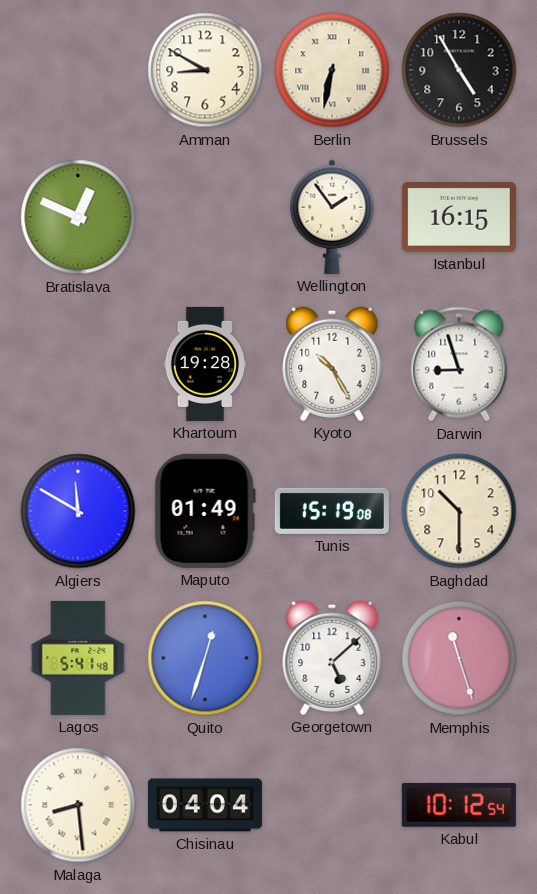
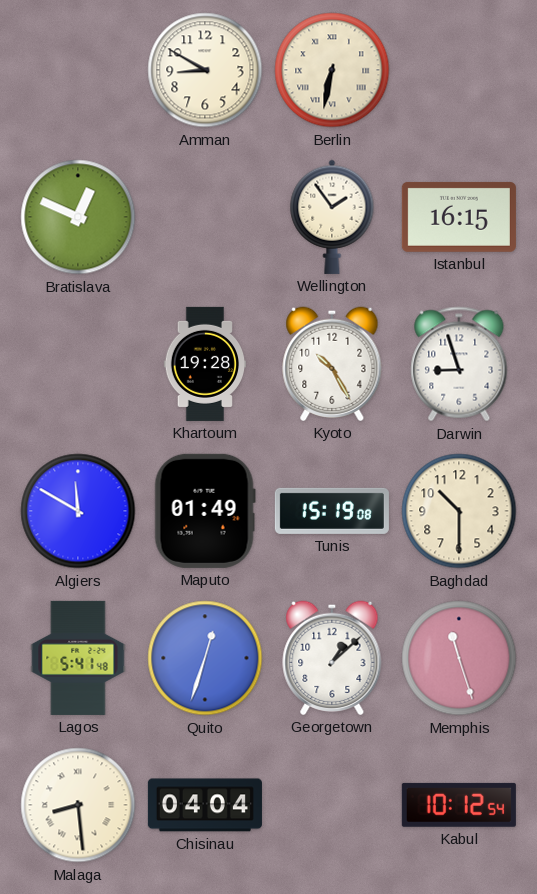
Brussels: 4:55 -> none
Georgetown: 5:08 -> 1:08
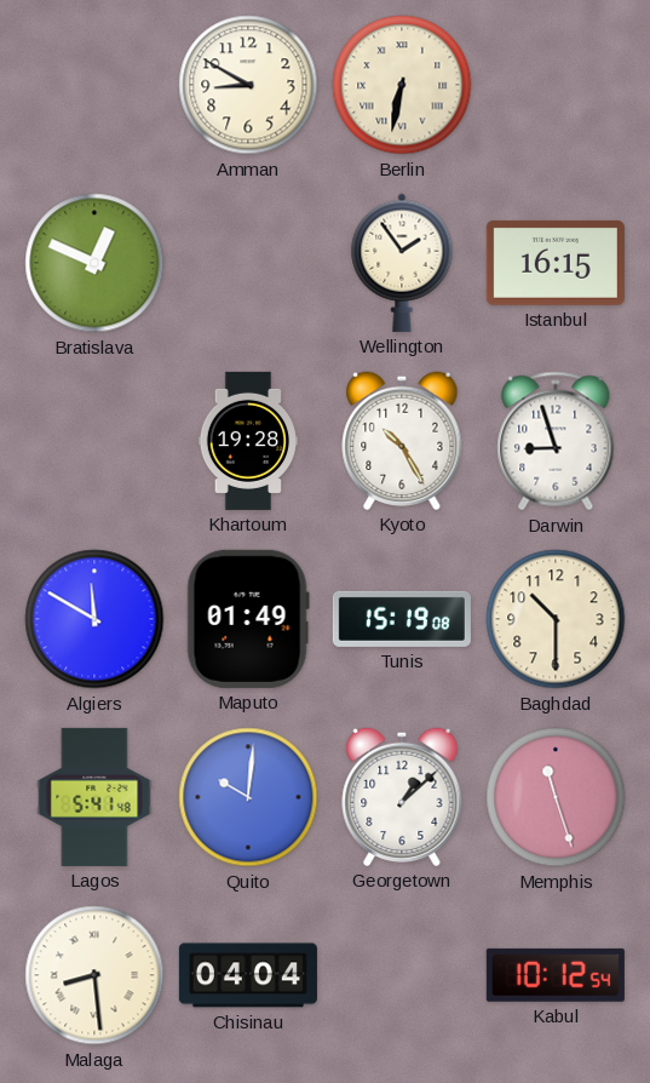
Quito: 12:33 -> 10:01
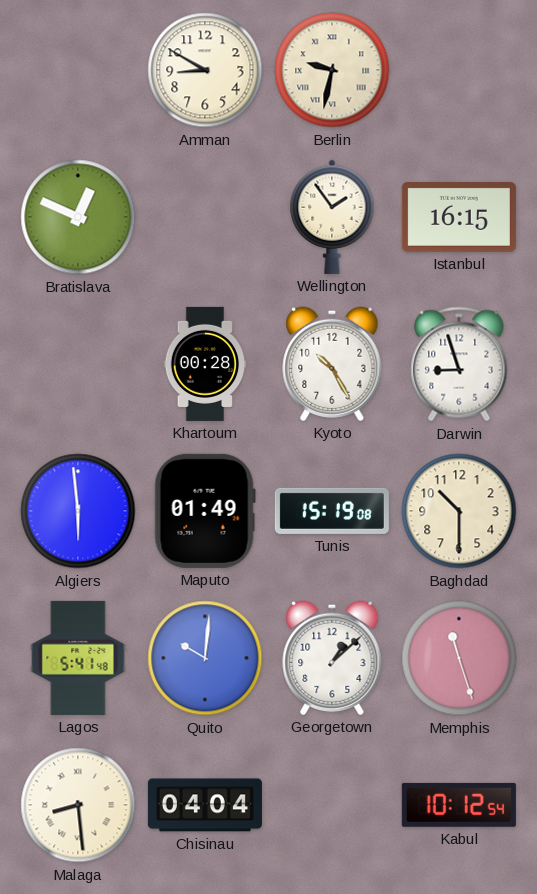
Berlin: 6:32 -> 9:32
Khartoum: 19:28 -> 00:28
Algiers: 11:50 -> 5:59
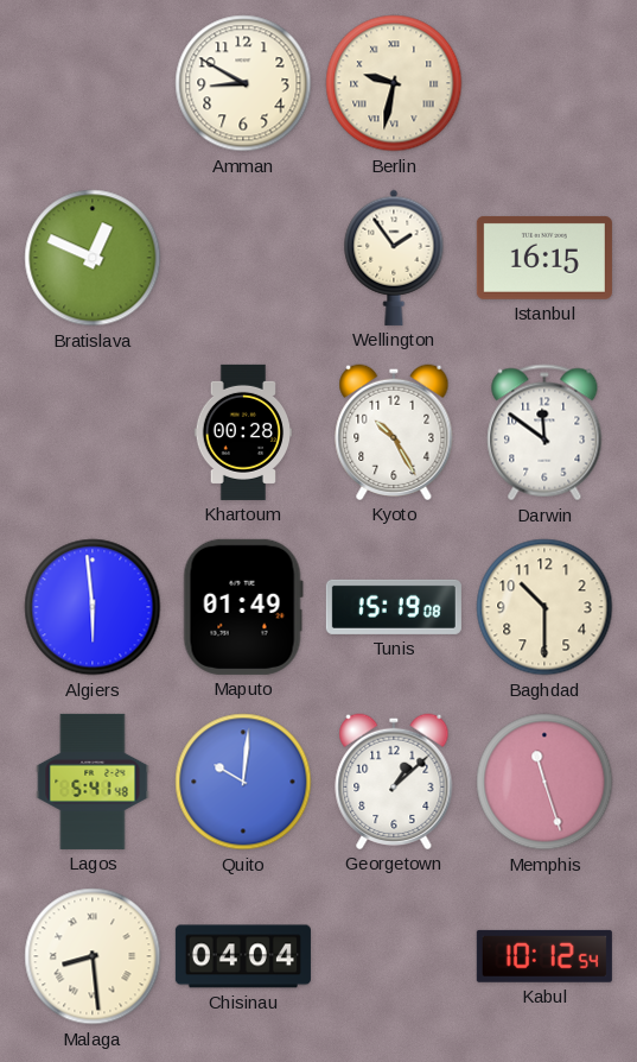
Darwin: 8:57 -> 11:51
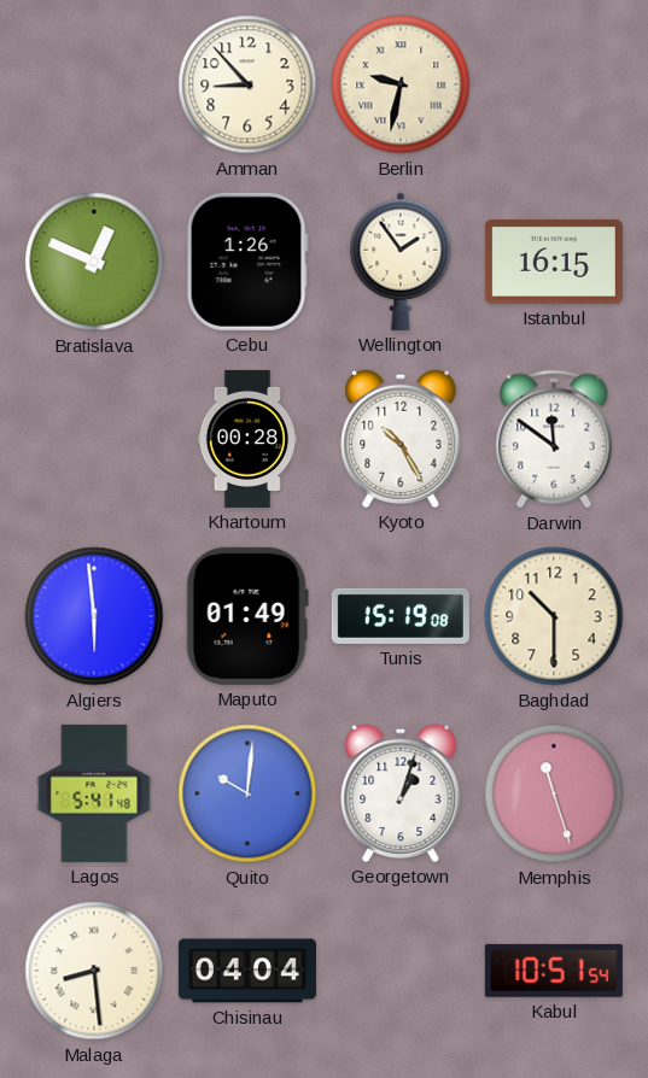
Amman: 8:50 -> 8:53
Cebu: none -> 1:26
Georgetown: 1:08 -> 1:03
Kabul: 10:12 -> 10:51
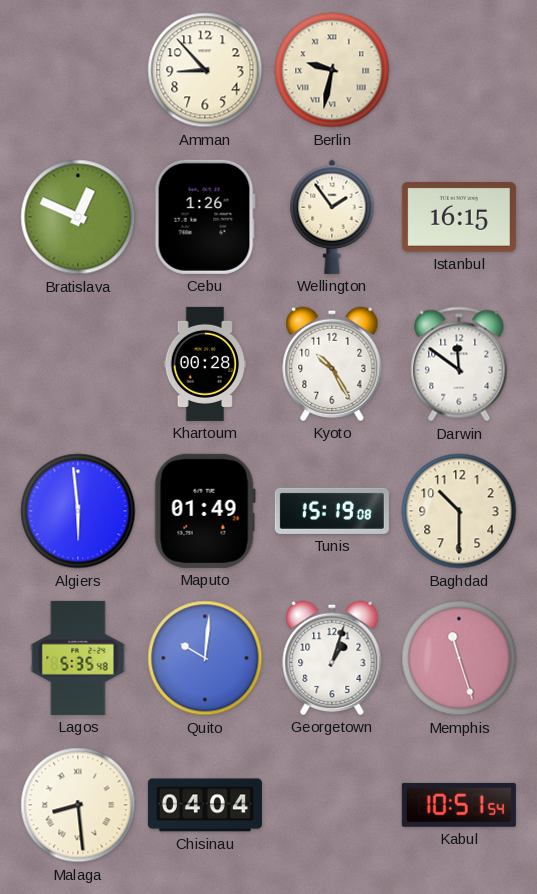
Lagos: 5:41 -> 5:35
